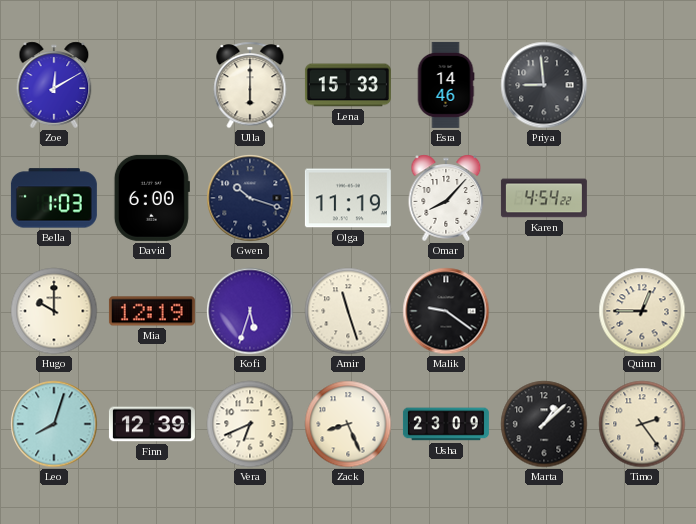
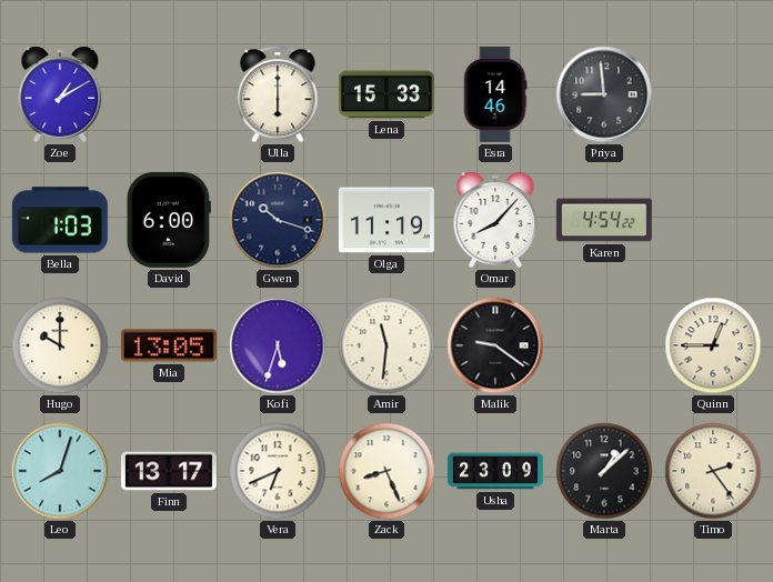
Zoe: 12:10 -> 1:10
Mia: 12:19 -> 13:05
Amir: 11:27 -> 11:31
Finn: 12:39 -> 13:17
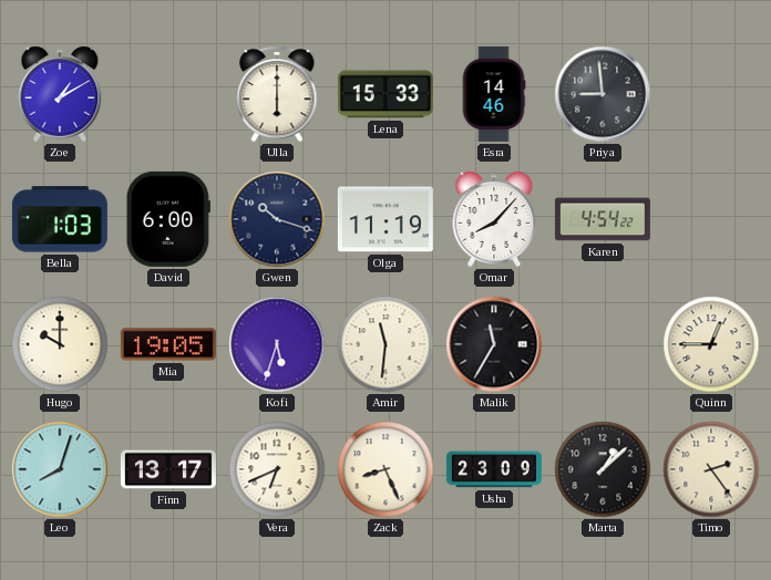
Mia: 13:05 -> 19:05
Malik: 9:21 -> 11:35
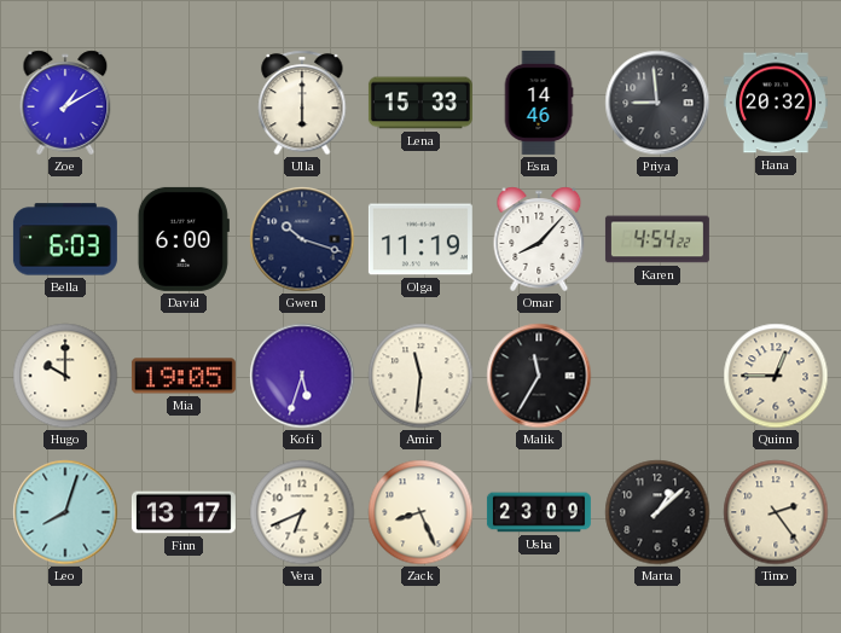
Hana: none -> 20:32
Bella: 1:03 -> 6:03
